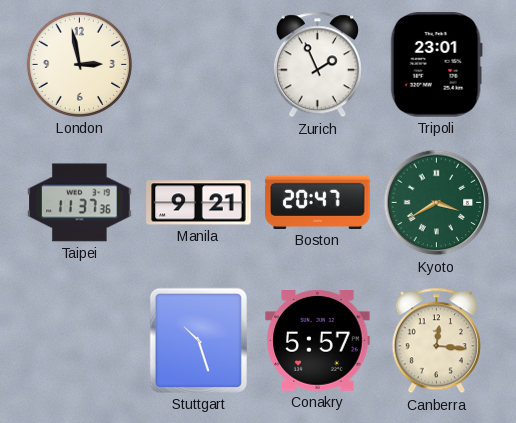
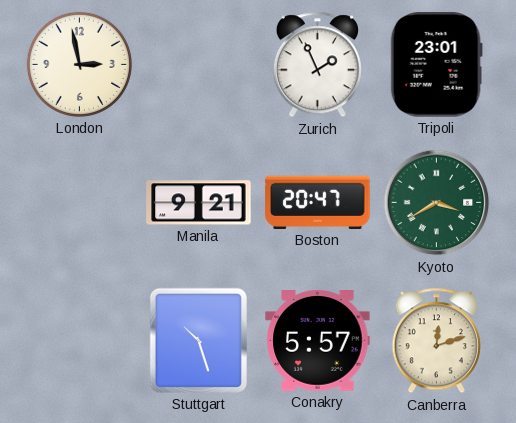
Taipei: 11:37 -> none
Canberra: 12:16 -> 12:12
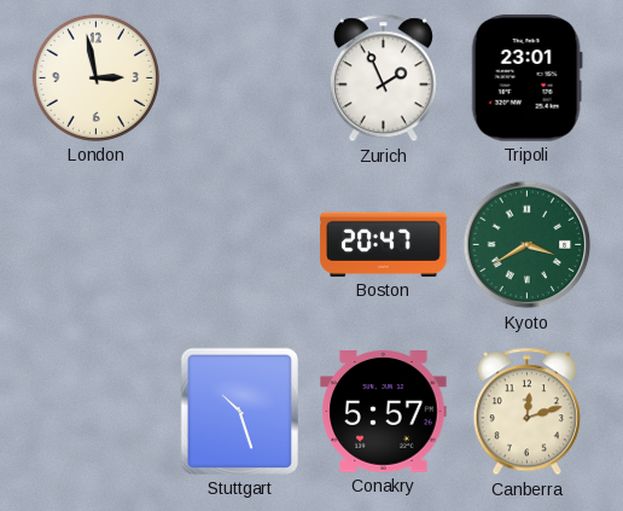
Manila: 9:21 -> none
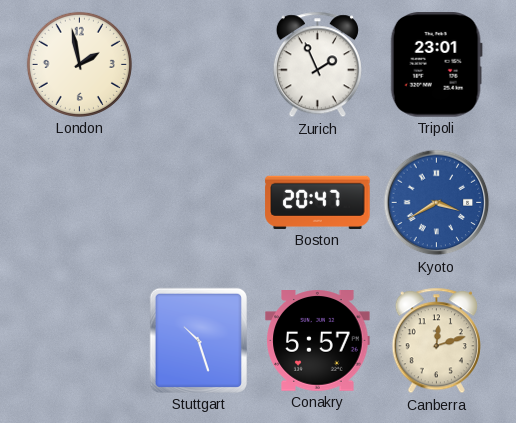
London: 2:58 -> 1:58
Kyoto dial: green -> blue
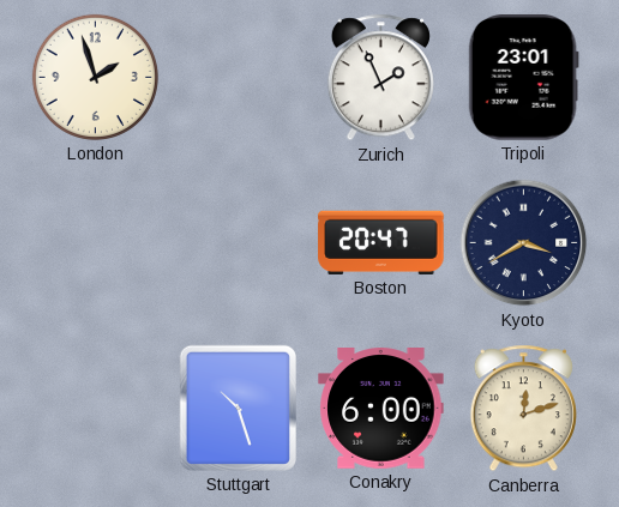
London: 1:58 -> 1:57
Kyoto dial: blue -> navy
Conakry: 5:57 -> 6:00
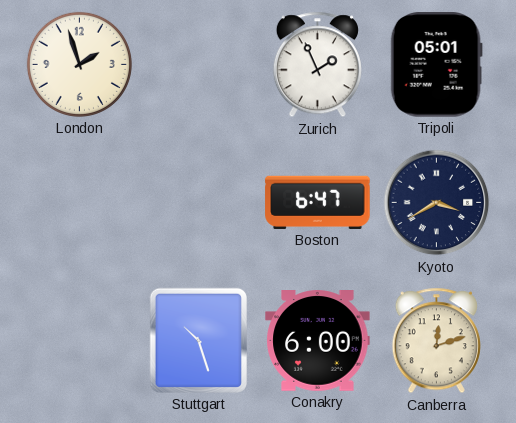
Tripoli: 23:01 -> 05:01
Boston: 20:47 -> 6:47
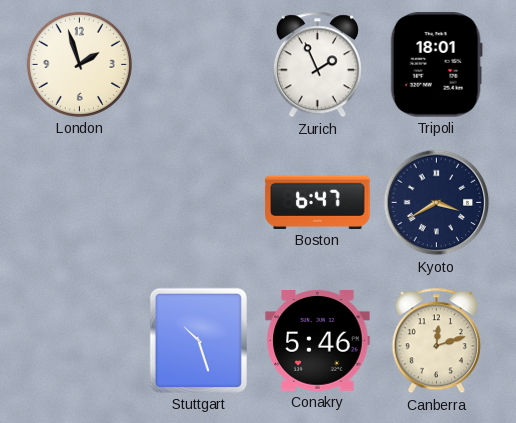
Tripoli: 05:01 -> 18:01
Conakry: 6:00 -> 5:46
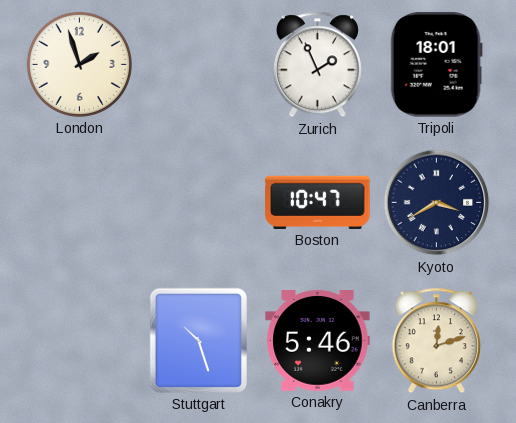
Boston: 6:47 -> 10:47
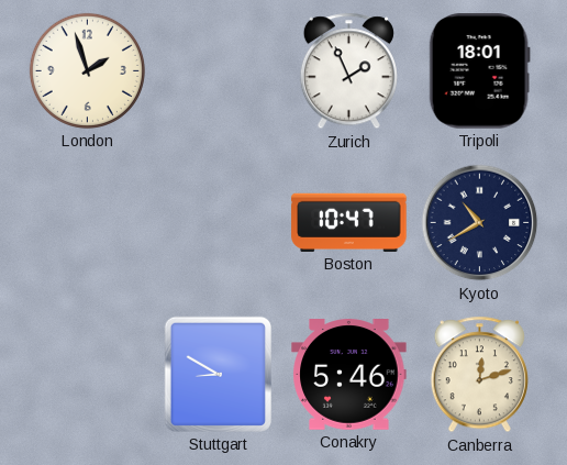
Kyoto: 3:40 -> 10:40
Stuttgart: 10:27 -> 8:50
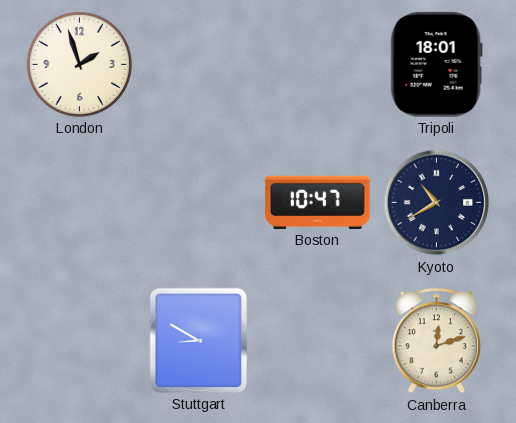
Zurich: 1:56 -> none
Conakry: 5:46 -> none
